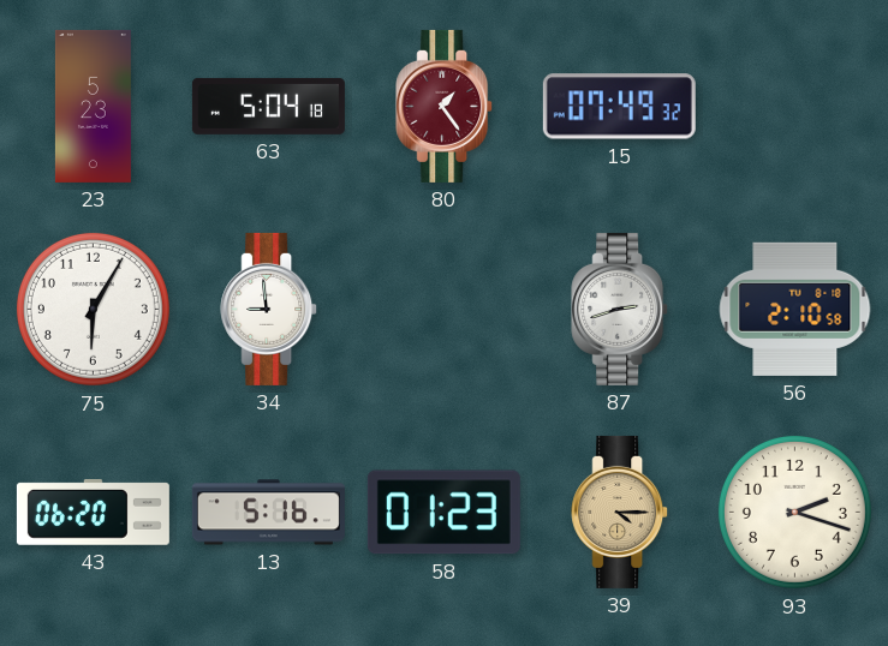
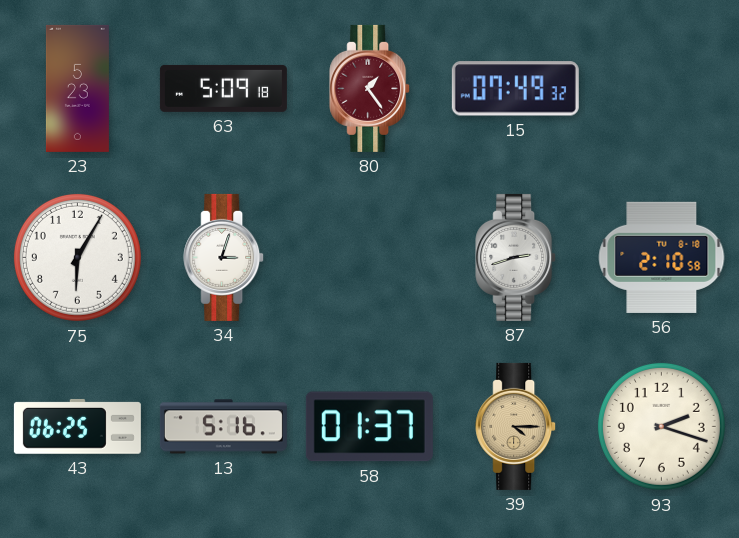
63: 5:04 -> 5:09
34: 8:59 -> 3:03
43: 06:20 -> 06:25
58: 01:23 -> 01:37
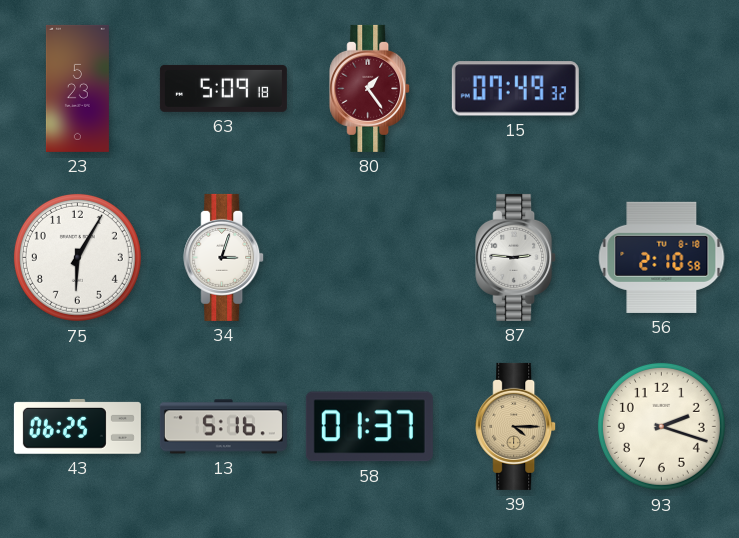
87: 2:42 -> 2:46
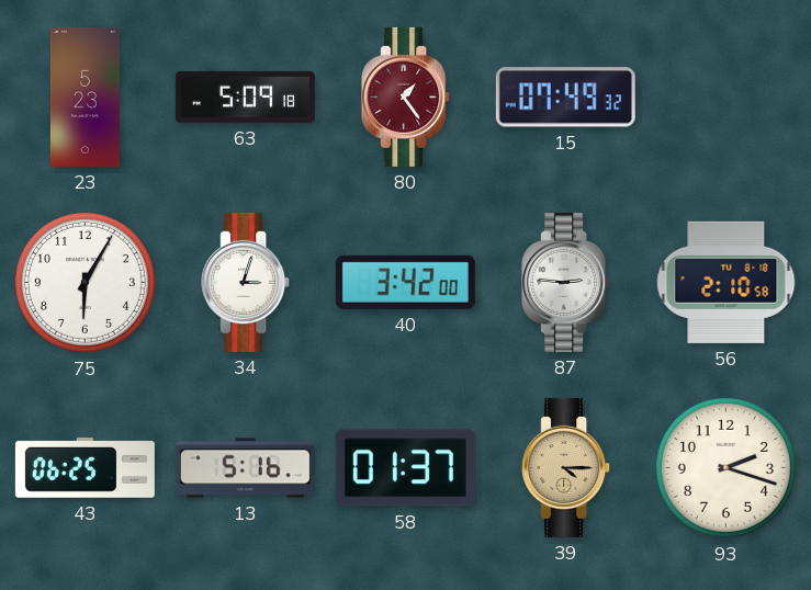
40: none -> 3:42
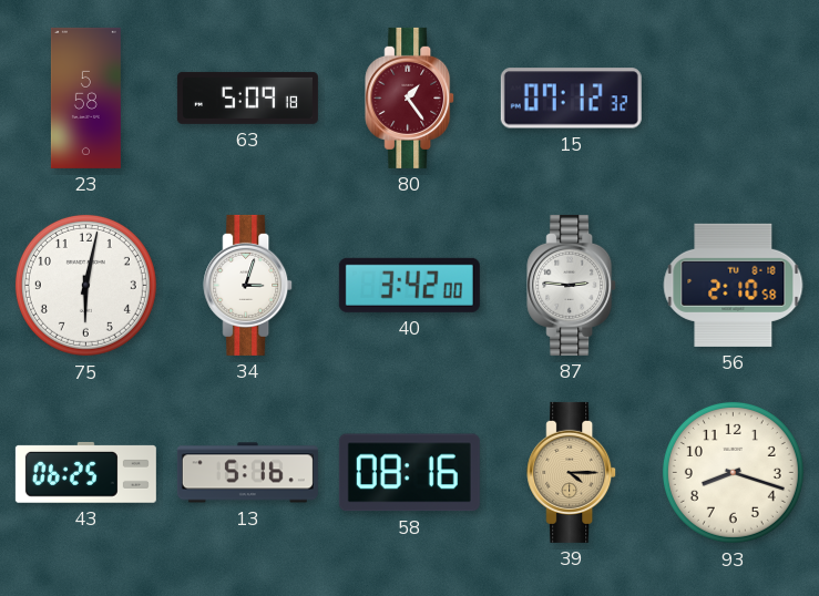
23: 5:23 -> 5:58
15: 07:49 -> 07:12
75: 6:05 -> 6:02
58: 01:37 -> 08:16
93: 2:18 -> 8:18
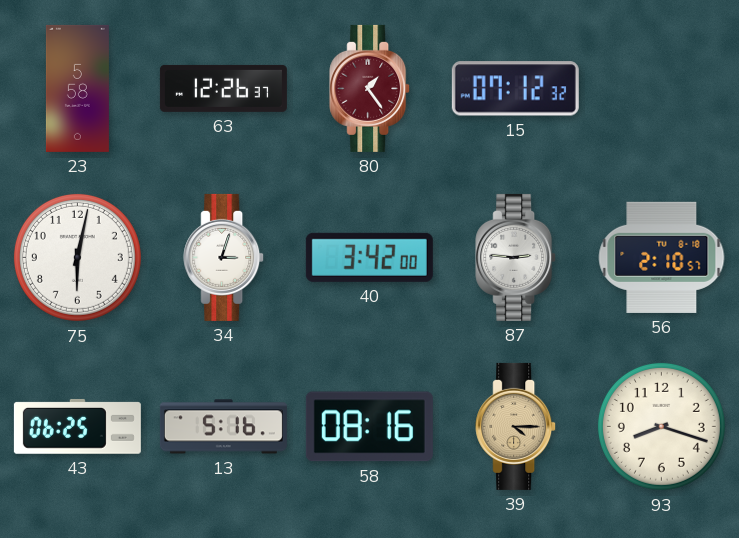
63: 5:09 -> 12:26
56: 2:10:58 -> 2:10:57
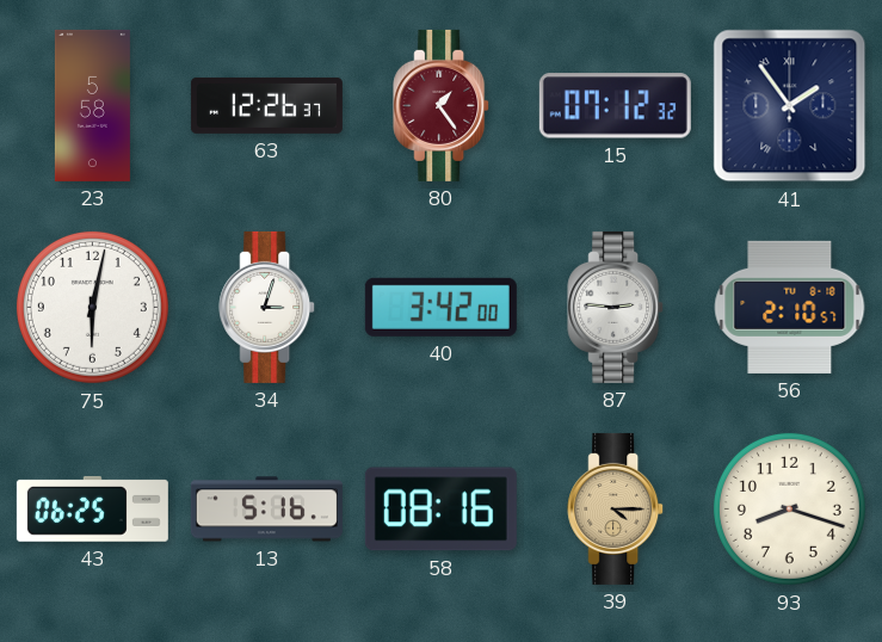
41: none -> 1:54
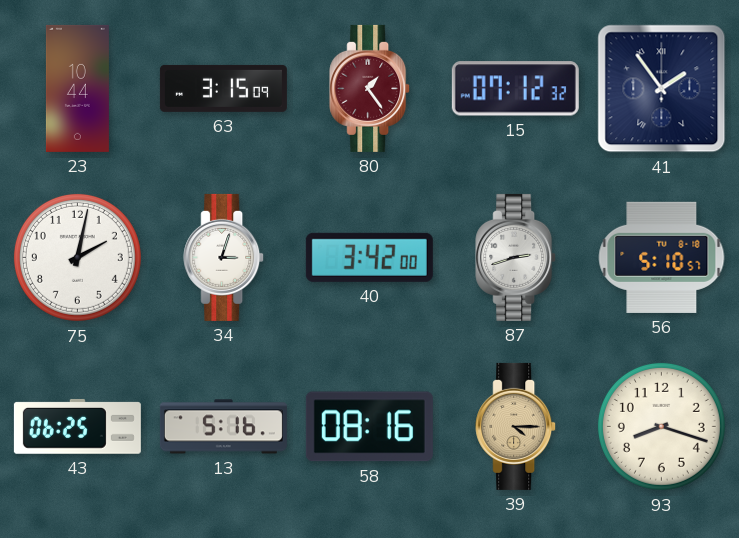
23: 5:58 -> 10:44
63: 12:26 -> 3:15
75: 6:02 -> 2:02
87: 2:46 -> 2:42
56: 2:10 -> 5:10
